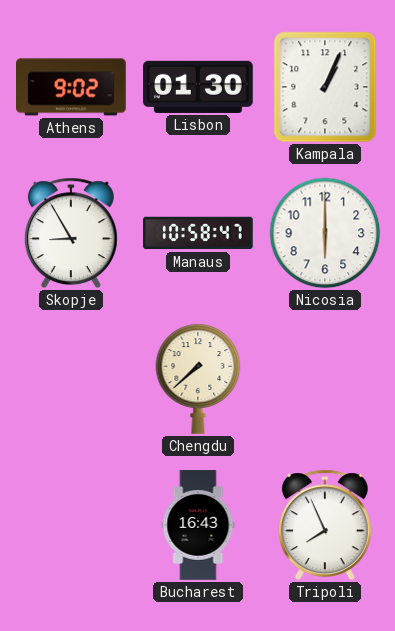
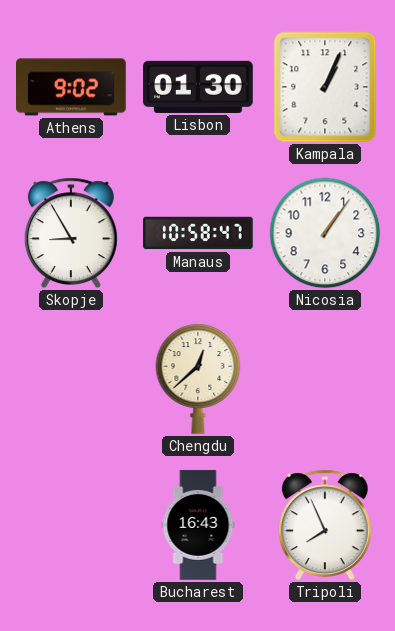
Nicosia: 6:00 -> 1:06
Chengdu: 7:38 -> 12:38
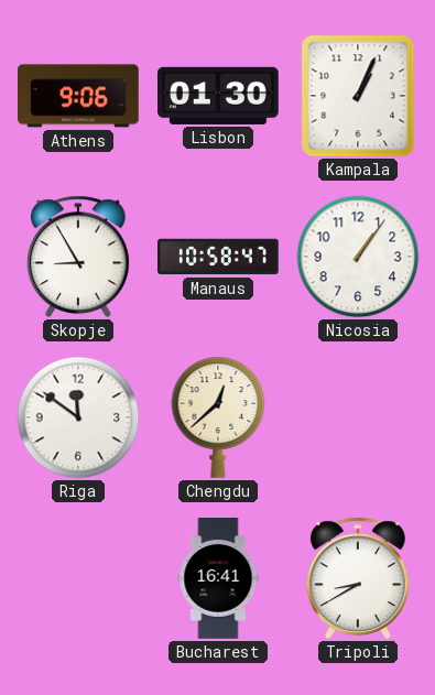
Athens: 9:02 -> 9:06
Riga: none -> 11:51
Bucharest: 16:43 -> 16:41
Tripoli: 7:56 -> 8:40
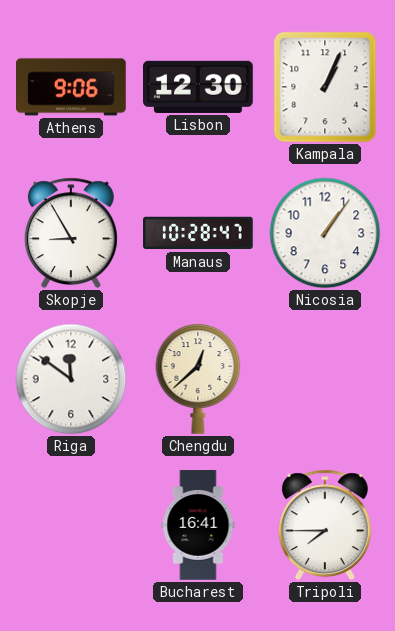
Lisbon: 01:30 -> 12:30
Manaus: 10:58 -> 10:28
Tripoli: 8:40 -> 7:45
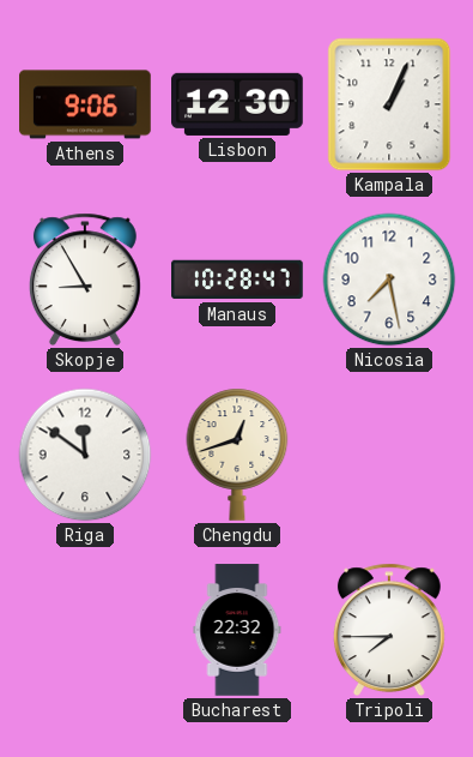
Nicosia: 1:06 -> 7:28
Chengdu: 12:38 -> 12:42
Bucharest: 16:41 -> 22:32
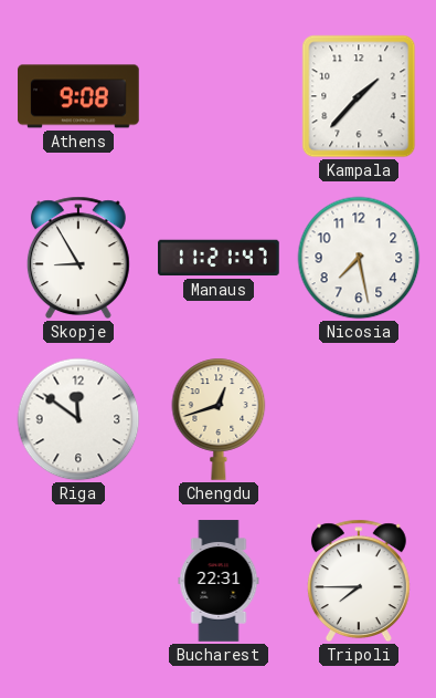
Athens: 9:06 -> 9:08
Lisbon: 12:30 -> none
Kampala: 1:04 -> 1:37
Manaus: 10:28 -> 11:21
Bucharest: 22:32 -> 22:31
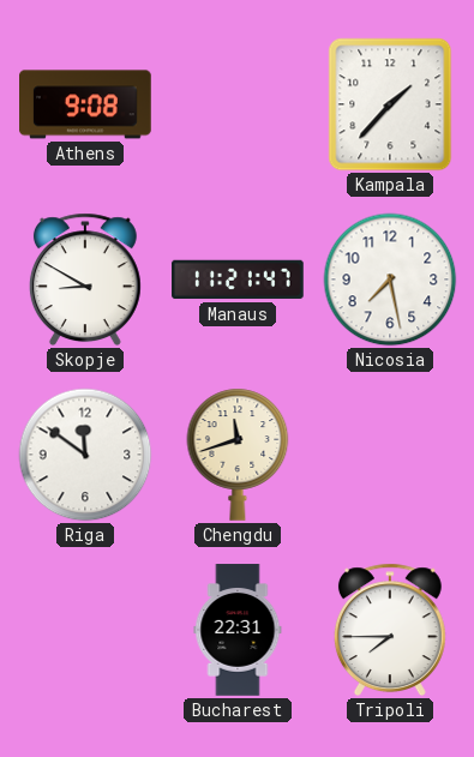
Skopje: 8:55 -> 8:50
Chengdu: 12:42 -> 11:42
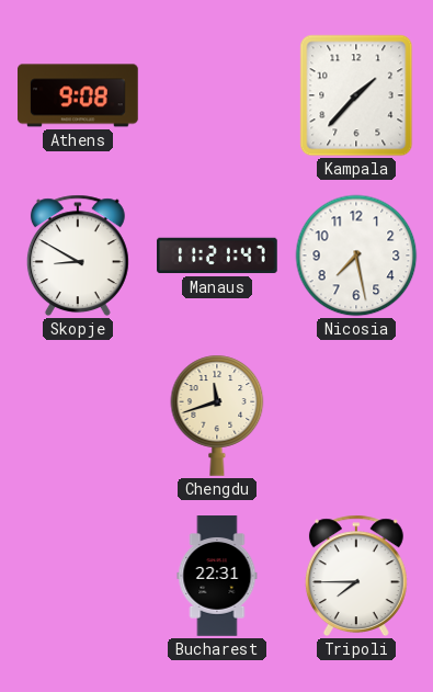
Riga: 11:51 -> none
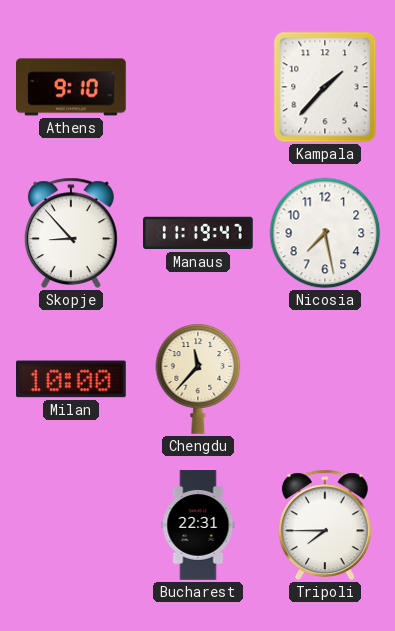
Athens: 9:08 -> 9:10
Skopje: 8:50 -> 8:53
Manaus: 11:21 -> 11:19
Milan: none -> 10:00
Chengdu: 11:42 -> 11:37
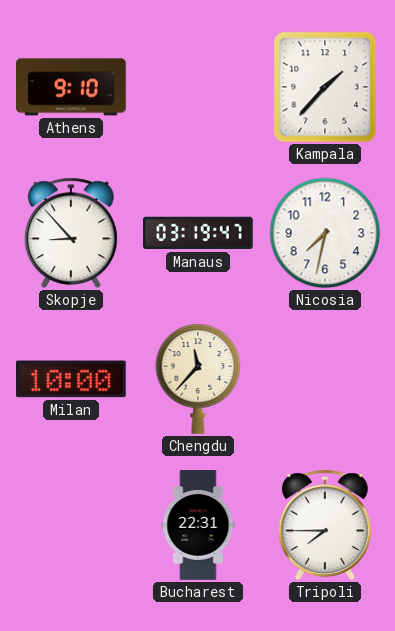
Manaus: 11:19 -> 03:19
Nicosia: 7:28 -> 7:32
